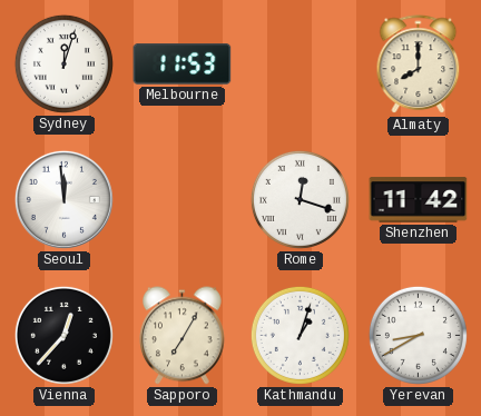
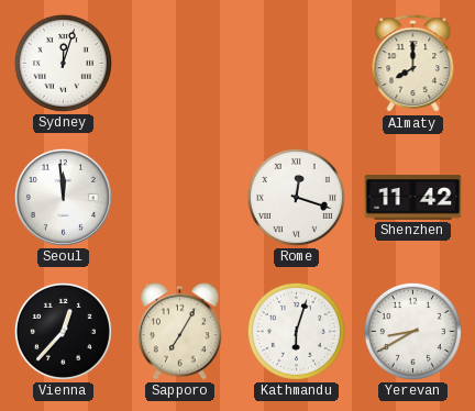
Melbourne: 11:53 -> none
Kathmandu: 1:03 -> 6:03
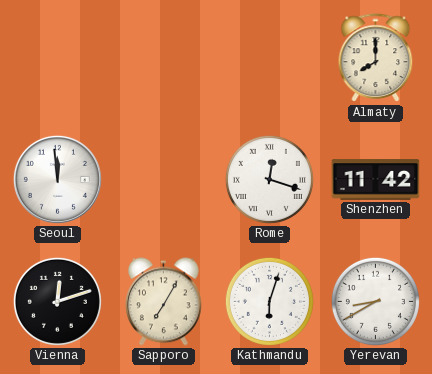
Sydney: 12:03 -> none
Vienna: 12:37 -> 12:12
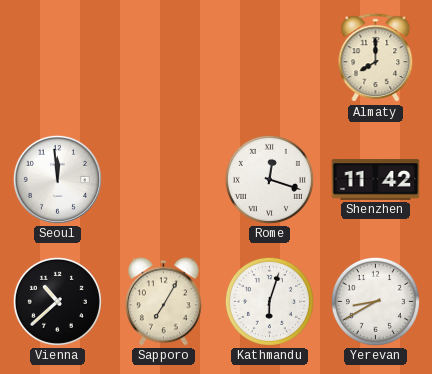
Vienna: 12:12 -> 10:38
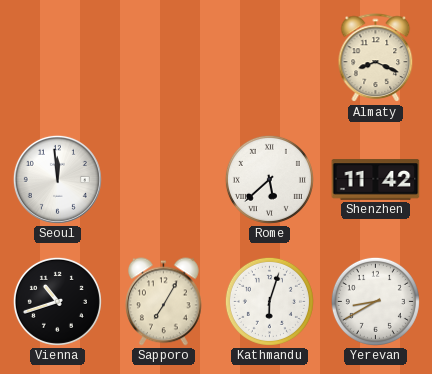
Almaty: 8:00 -> 8:19
Rome: 12:18 -> 5:38
Vienna: 10:38 -> 10:42
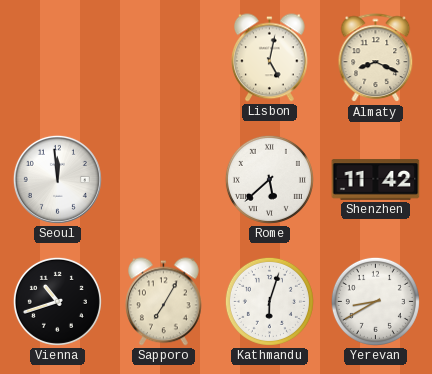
Lisbon: none -> 5:02
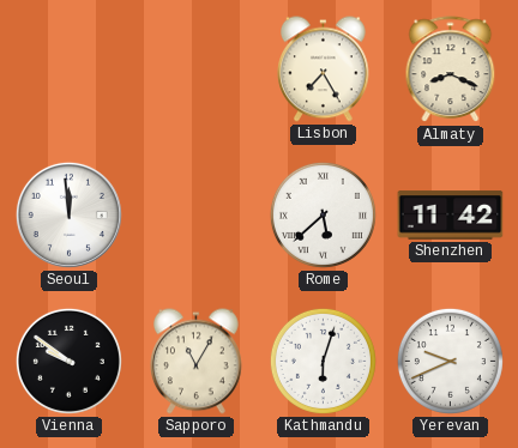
Lisbon: 5:02 -> 7:25
Vienna: 10:42 -> 9:51
Sapporo: 7:05 -> 11:05
Yerevan: 8:40 -> 9:41
